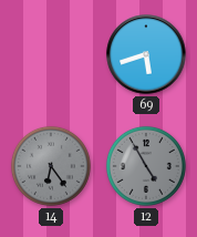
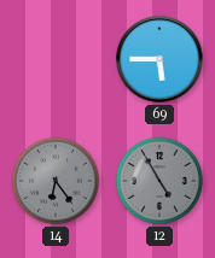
69: 5:42 -> 5:45
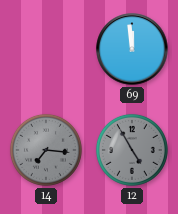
69: 5:45 -> 11:59
14: 6:24 -> 7:16
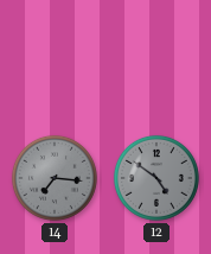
69: 11:59 -> none
12: 4:55 -> 4:51
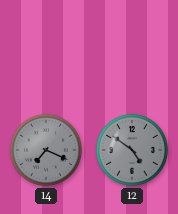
14: 7:16 -> 7:19
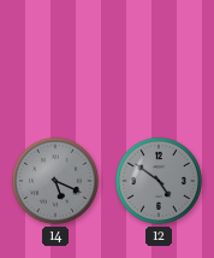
14: 7:19 -> 5:19
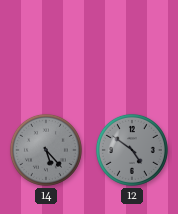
14: 5:19 -> 5:23
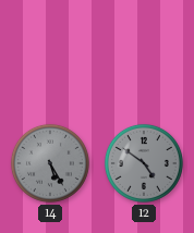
14: 5:23 -> 5:25
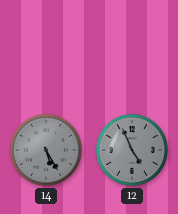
12: 4:51 -> 4:56
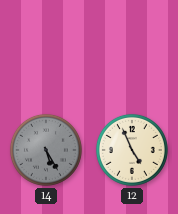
12 dial: grey -> cream
